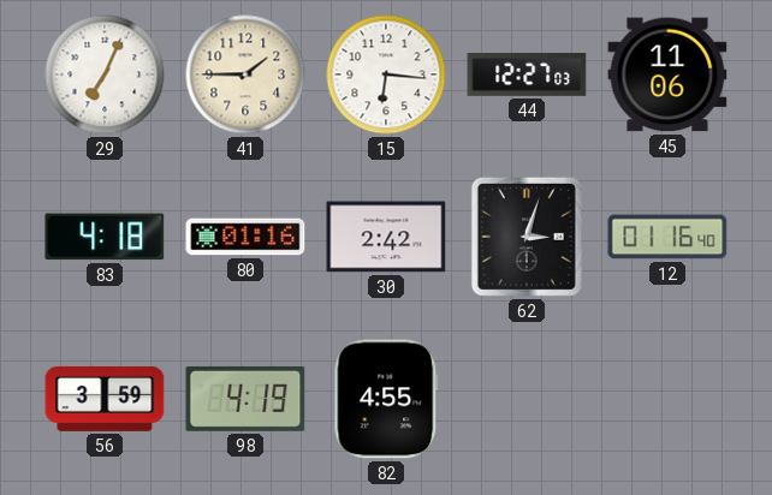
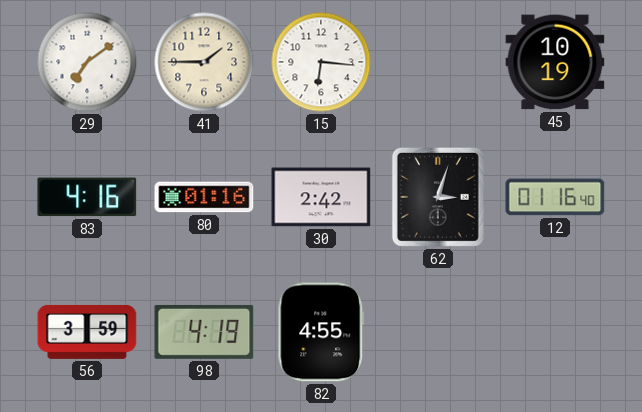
29: 7:04 -> 7:09
44: 12:27 -> none
45: 11:06 -> 10:19
83: 4:18 -> 4:16
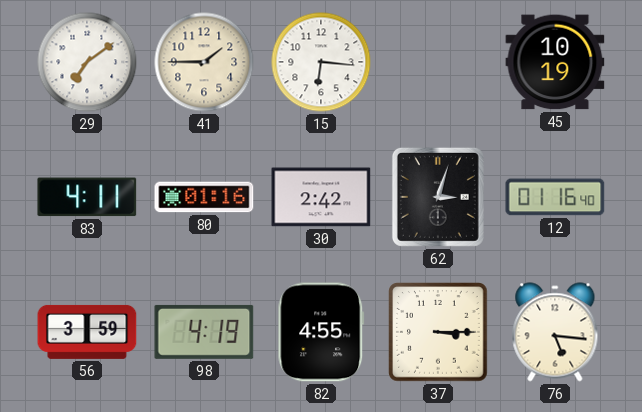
83: 4:16 -> 4:11
37: none -> 3:15
76: none -> 5:16
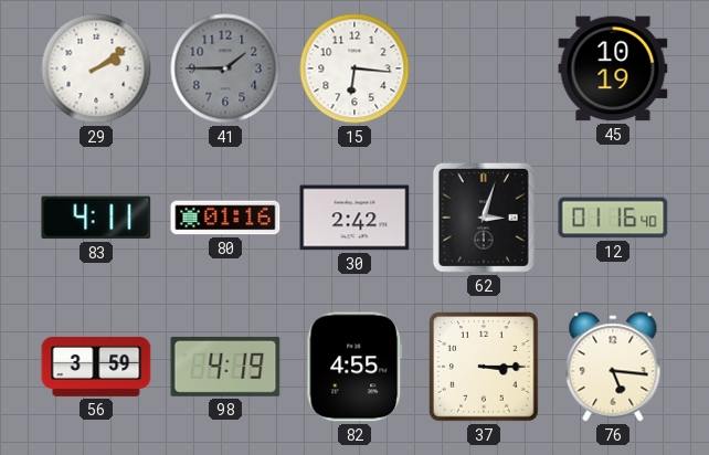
29: 7:09 -> 2:09
41 dial: cream -> grey
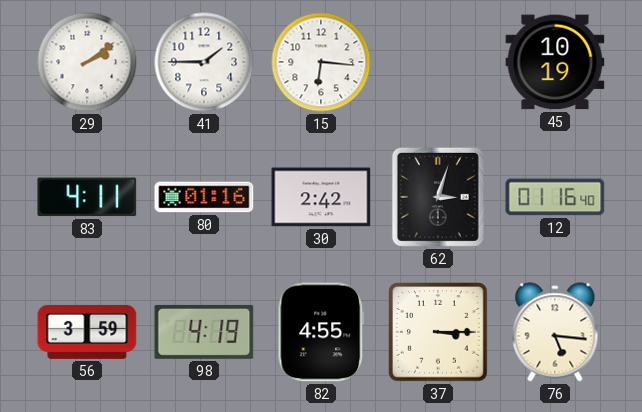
41 dial: grey -> white
